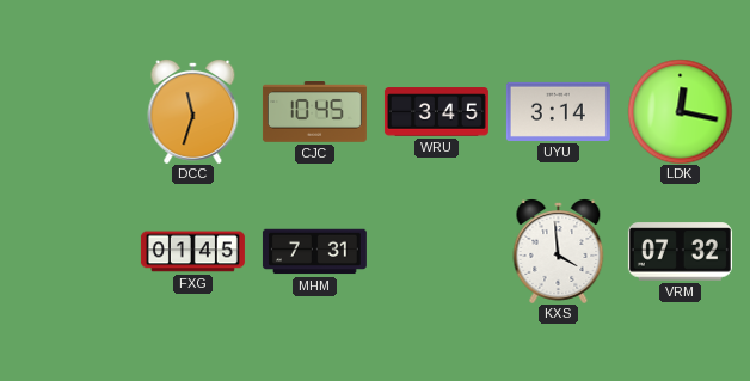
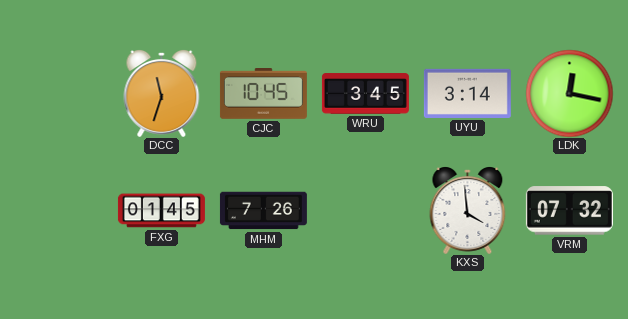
MHM: 7:31 -> 7:26
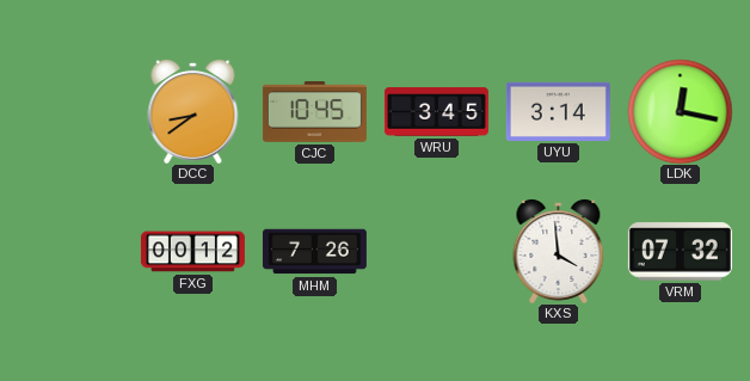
DCC: 11:33 -> 8:39
FXG: 01:45 -> 00:12
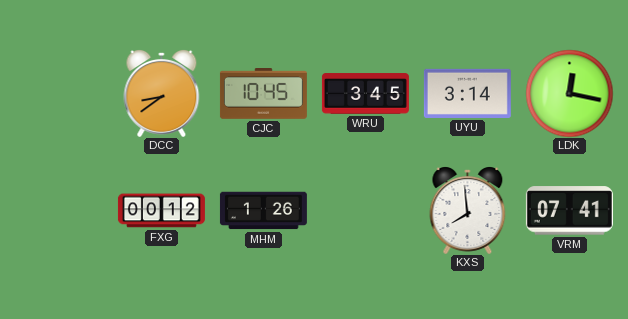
MHM: 7:26 -> 1:26
KXS: 3:59 -> 7:59
VRM: 07:32 -> 07:41
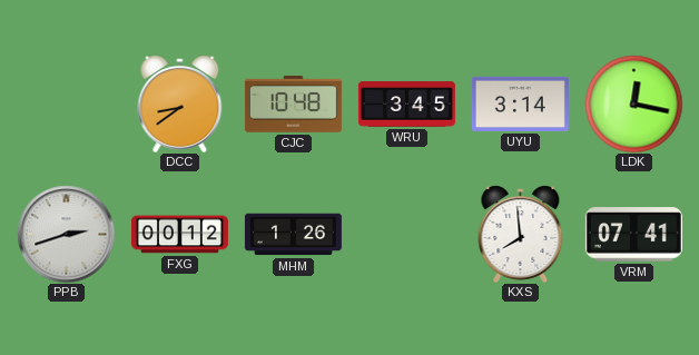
CJC: 10:45 -> 10:48
PPB: none -> 2:42
